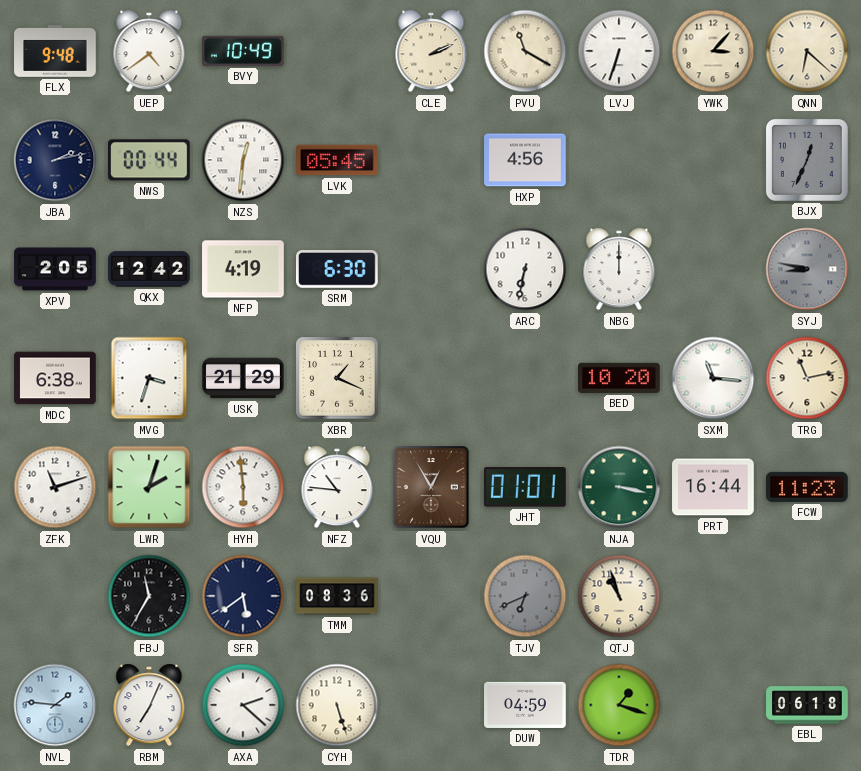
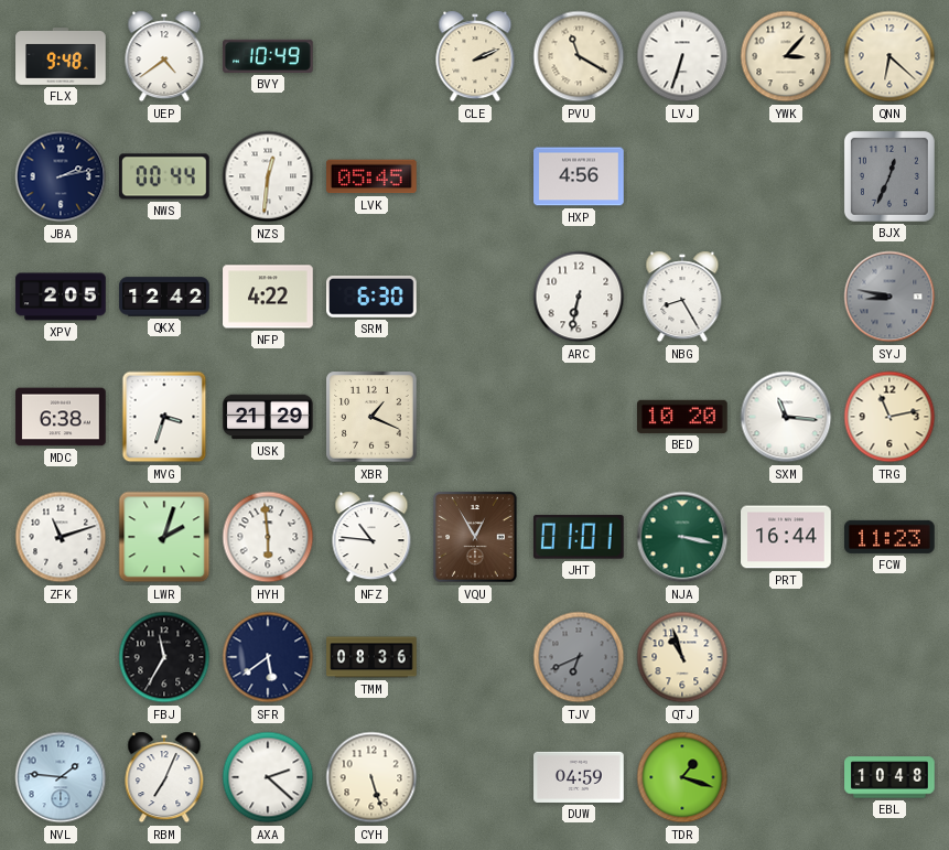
NFP: 4:19 -> 4:22
NBG: 12:00 -> 8:25
EBL: 06:18 -> 10:48
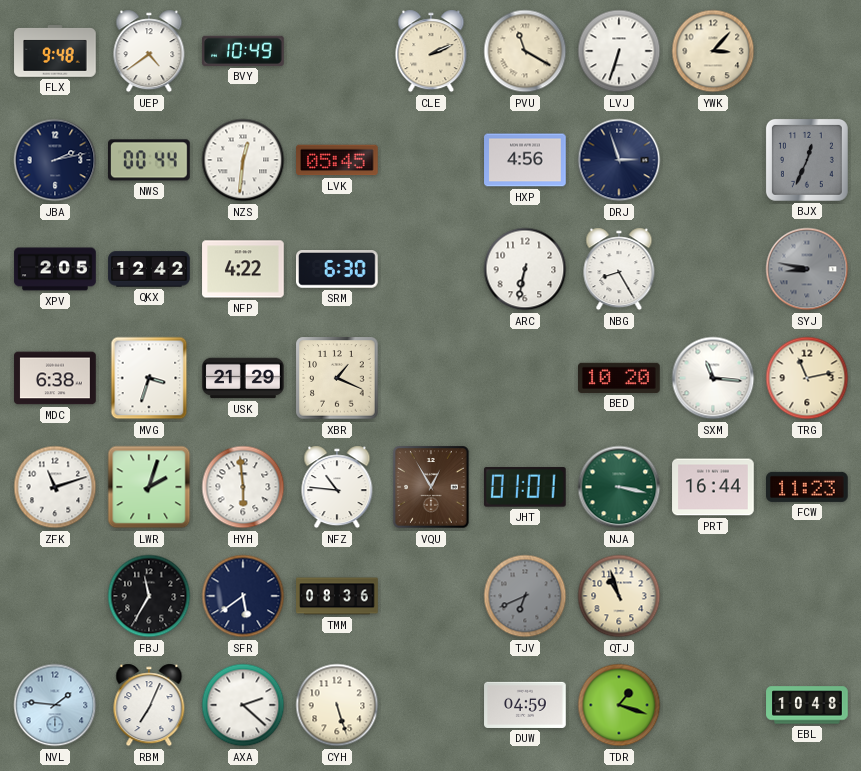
QNN: 6:22 -> none
DRJ: none -> 2:57
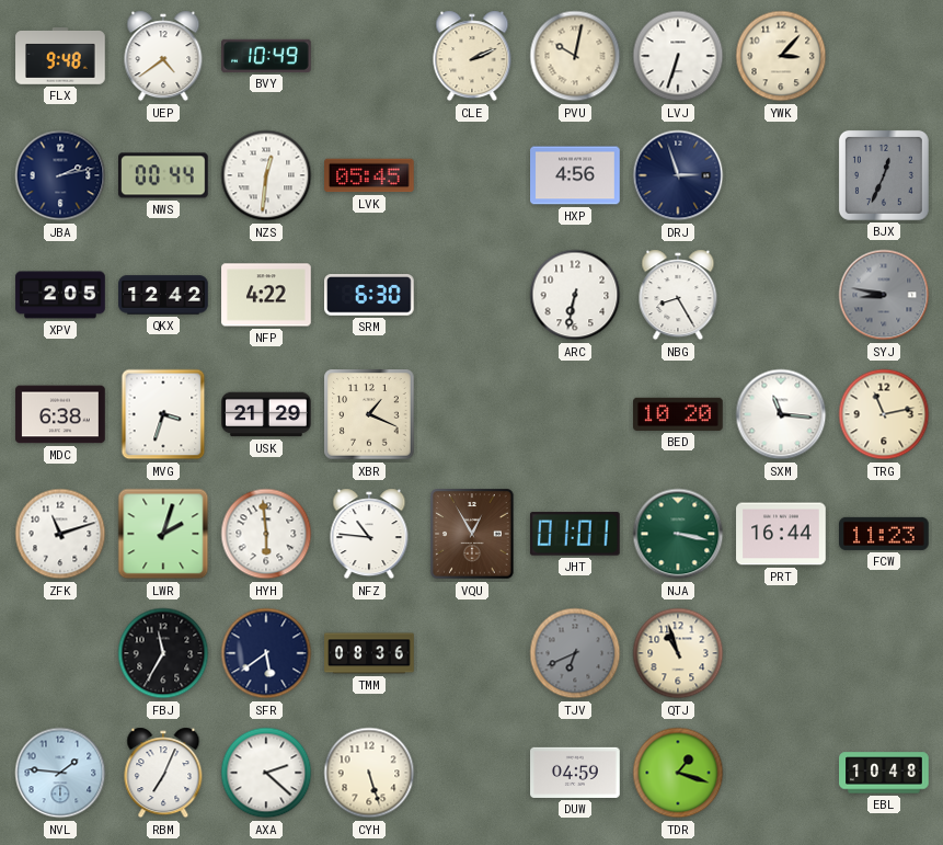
PVU: 11:20 -> 10:02
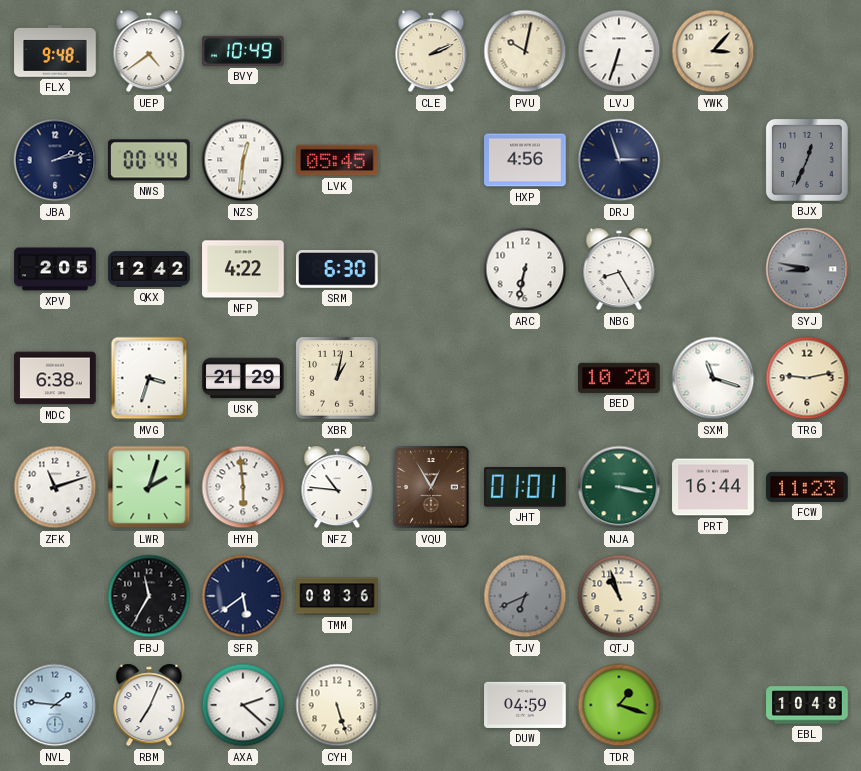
XBR: 1:19 -> 1:02
SXM: 11:16 -> 11:18
TRG: 11:13 -> 9:13
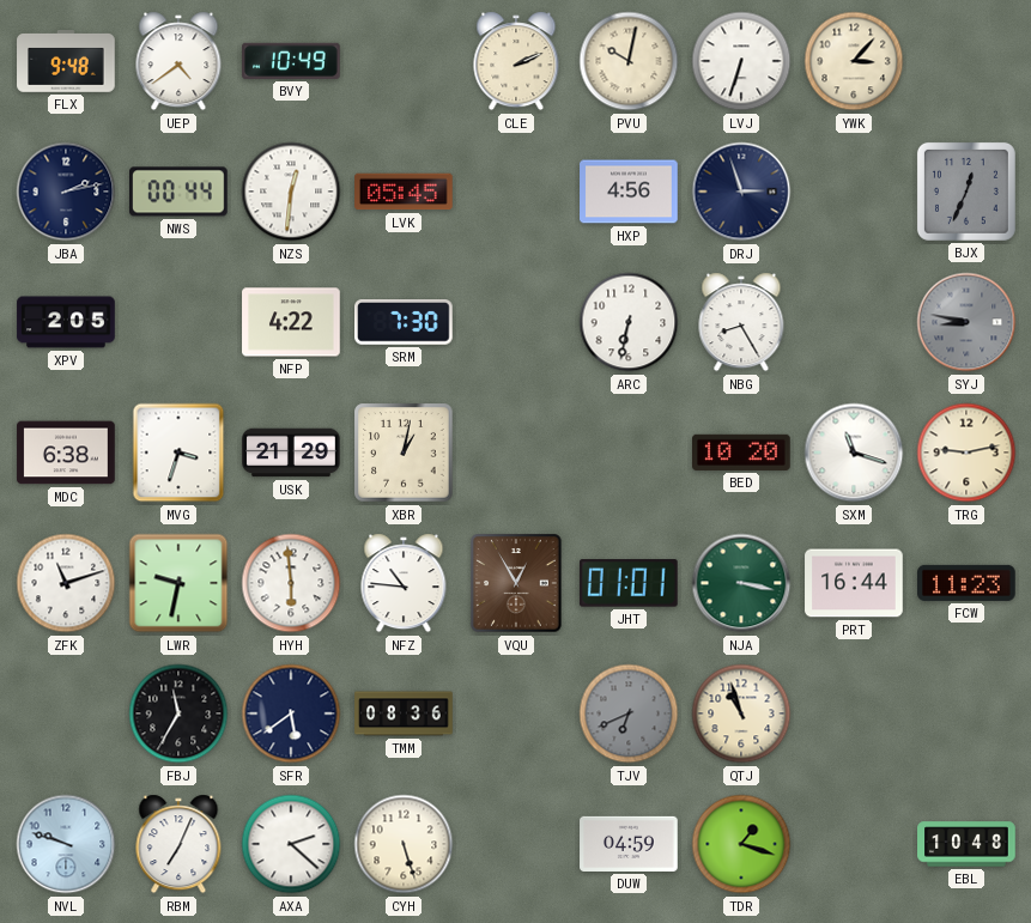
QKX: 12:42 -> none
SRM: 6:30 -> 7:30
LWR: 2:03 -> 9:32
NVL: 1:46 -> 9:48
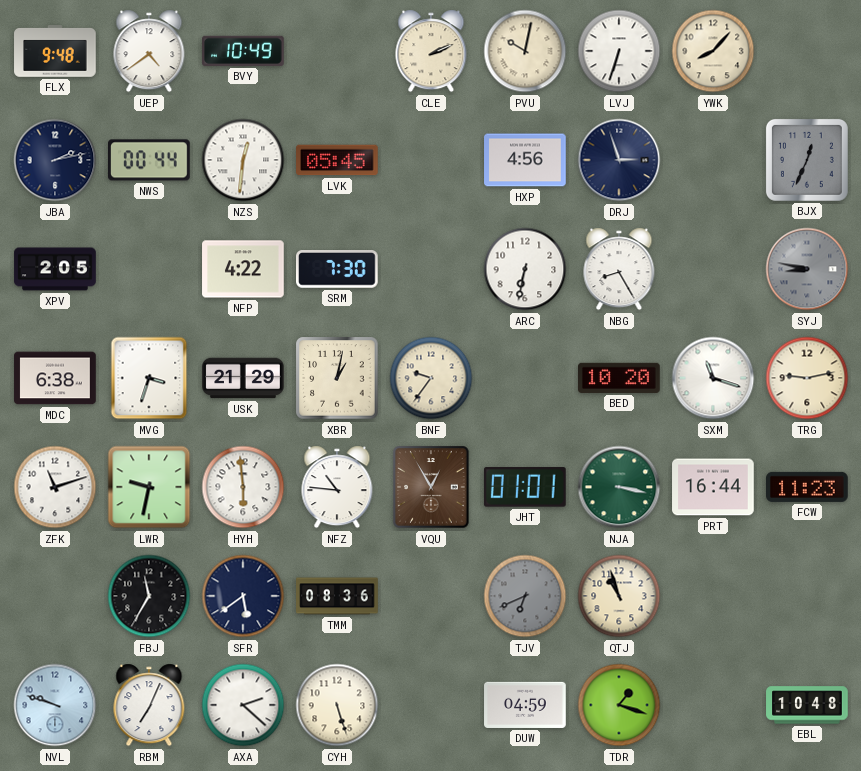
YWK: 3:07 -> 8:07
BNF: none -> 9:36
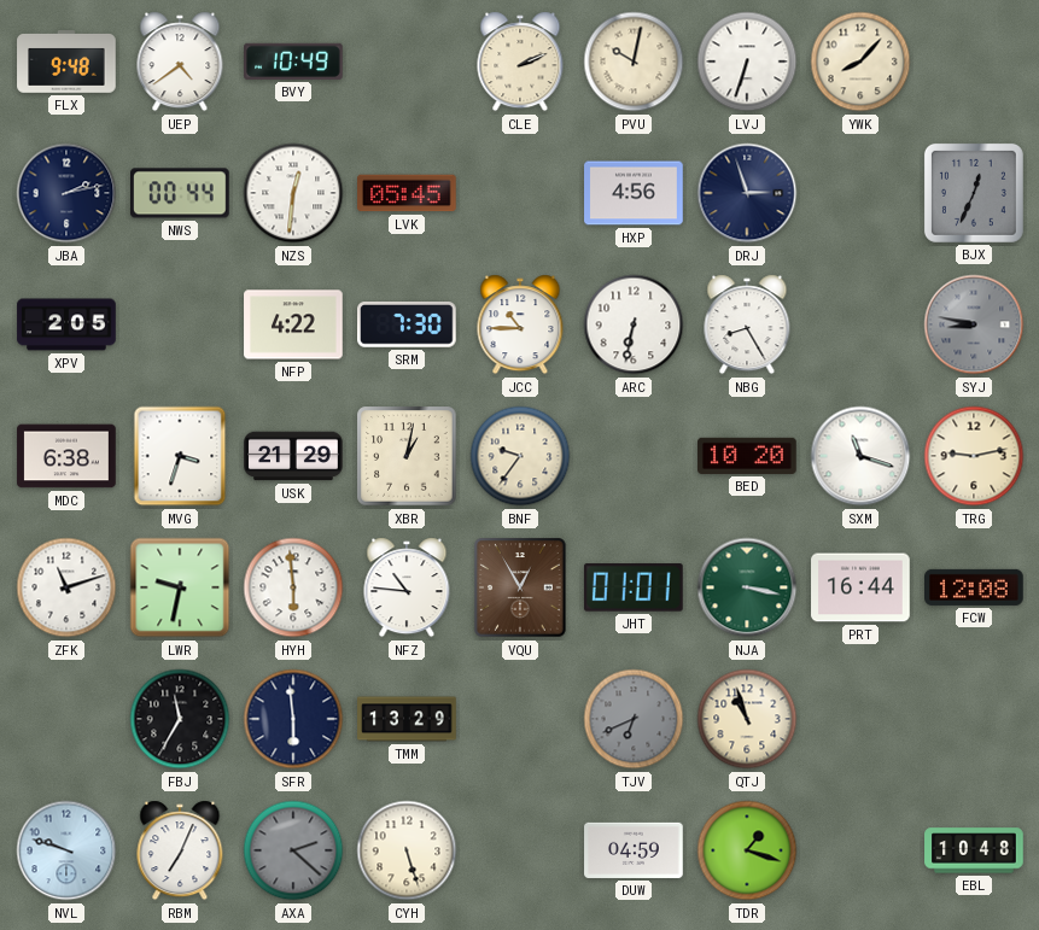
JCC: none -> 10:45
FCW: 11:23 -> 12:08
SFR: 5:39 -> 5:59
TMM: 08:36 -> 13:29
AXA dial: white -> grey
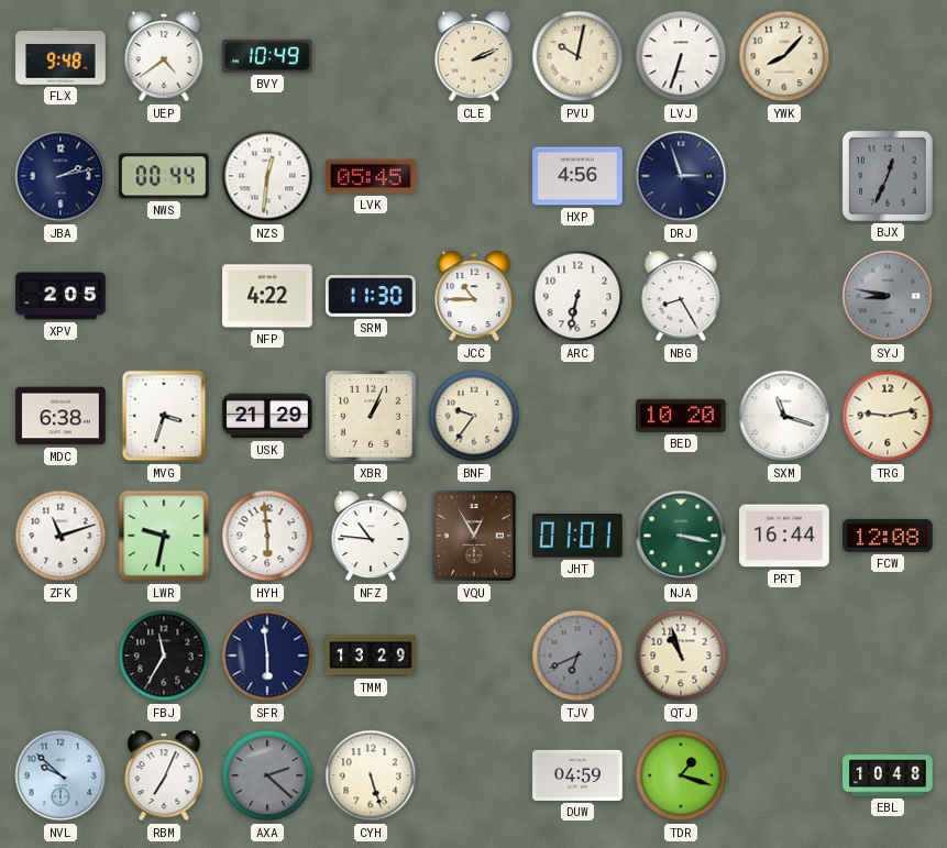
SRM: 7:30 -> 11:30
XBR: 1:02 -> 1:04
NVL: 9:48 -> 9:52
